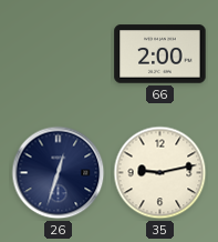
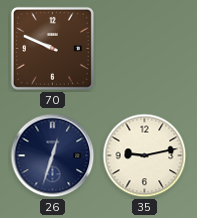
70: none -> 9:49
66: 2:00 -> none
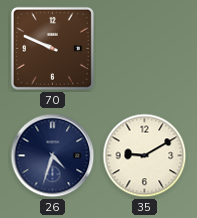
26: 12:33 -> 4:33
35: 9:13 -> 9:10
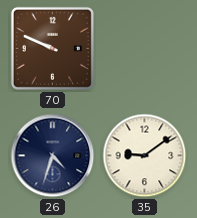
35: 9:10 -> 9:09
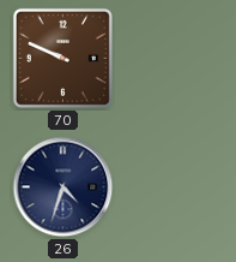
35: 9:09 -> none
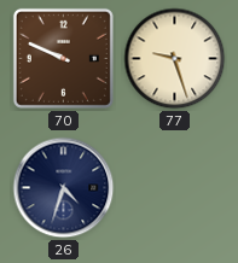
77: none -> 9:27
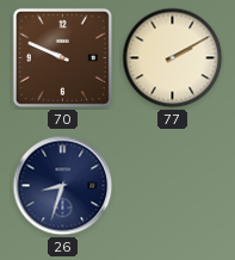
77: 9:27 -> 2:10
26: 4:33 -> 8:33
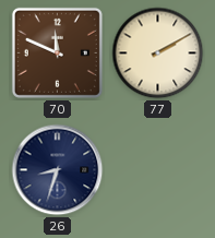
70: 9:49 -> 11:49
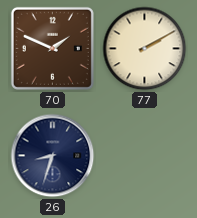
70: 11:49 -> 1:49
